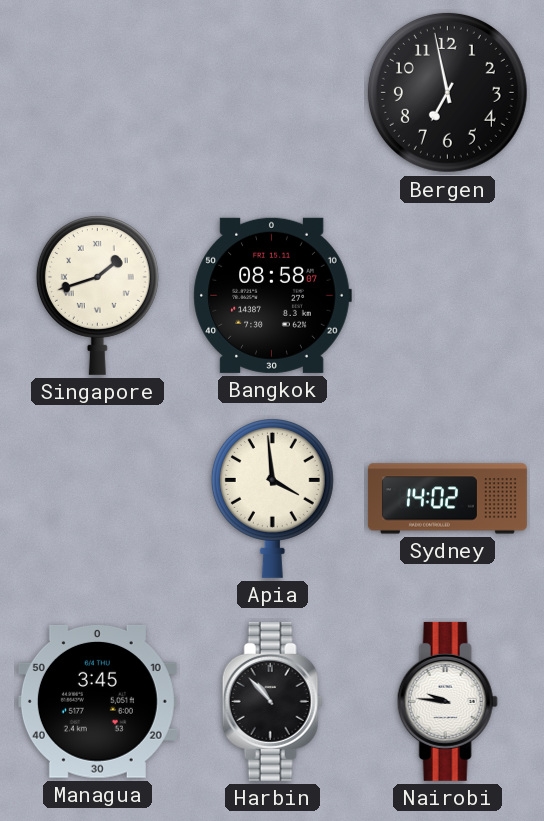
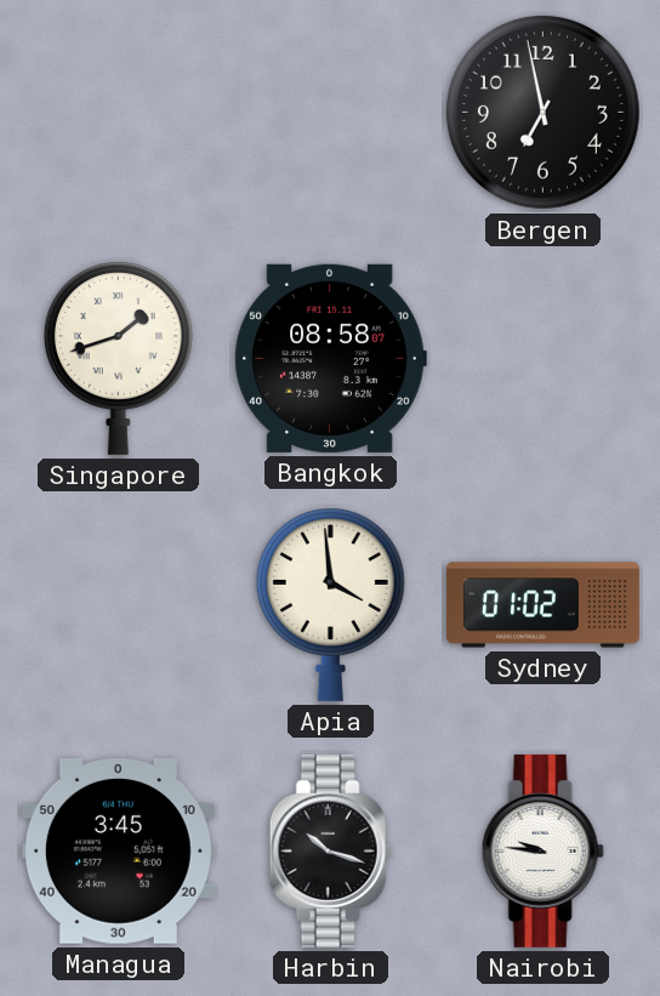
Sydney: 14:02 -> 01:02
Harbin: 10:53 -> 10:18
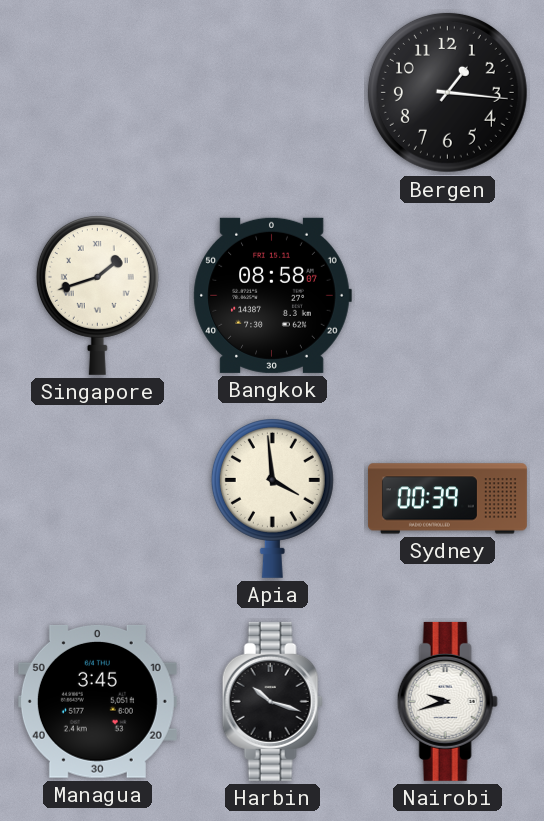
Bergen: 6:58 -> 1:16
Sydney: 01:02 -> 00:39
Nairobi: 9:46 -> 9:42
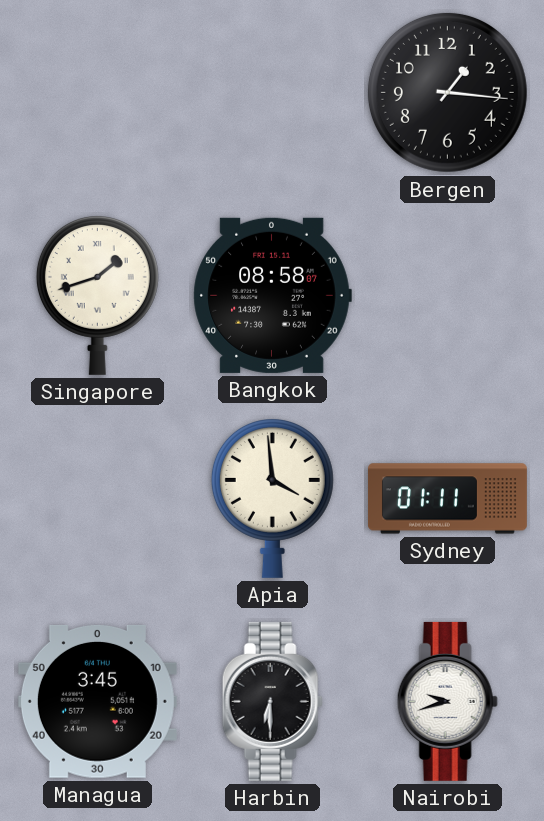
Sydney: 00:39 -> 01:11
Harbin: 10:18 -> 6:30
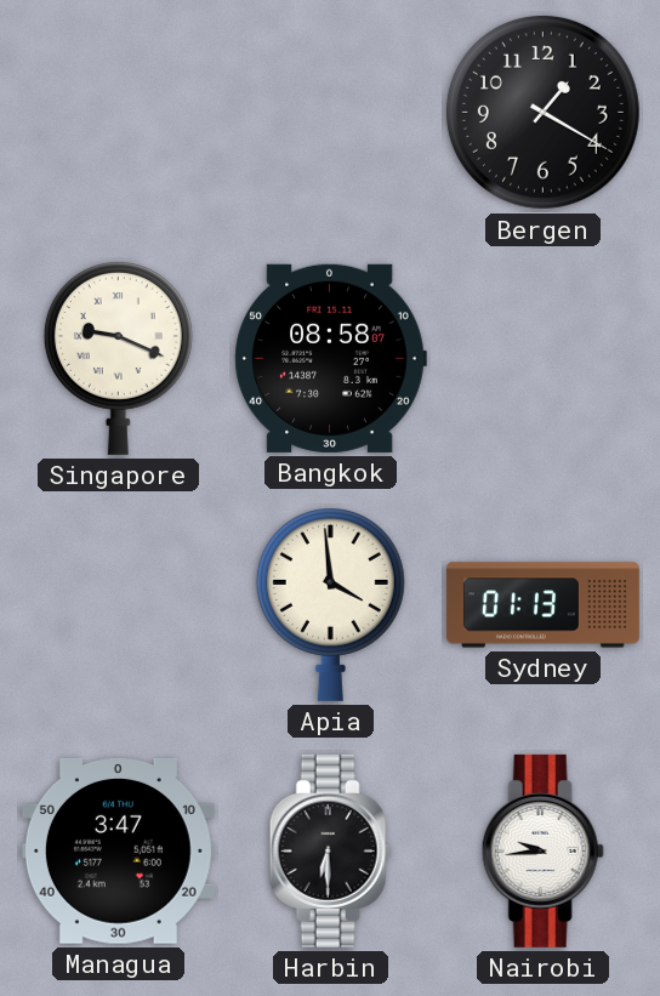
Bergen: 1:16 -> 1:20
Singapore: 1:42 -> 9:19
Sydney: 01:11 -> 01:13
Managua: 3:45 -> 3:47
Nairobi: 9:42 -> 9:44
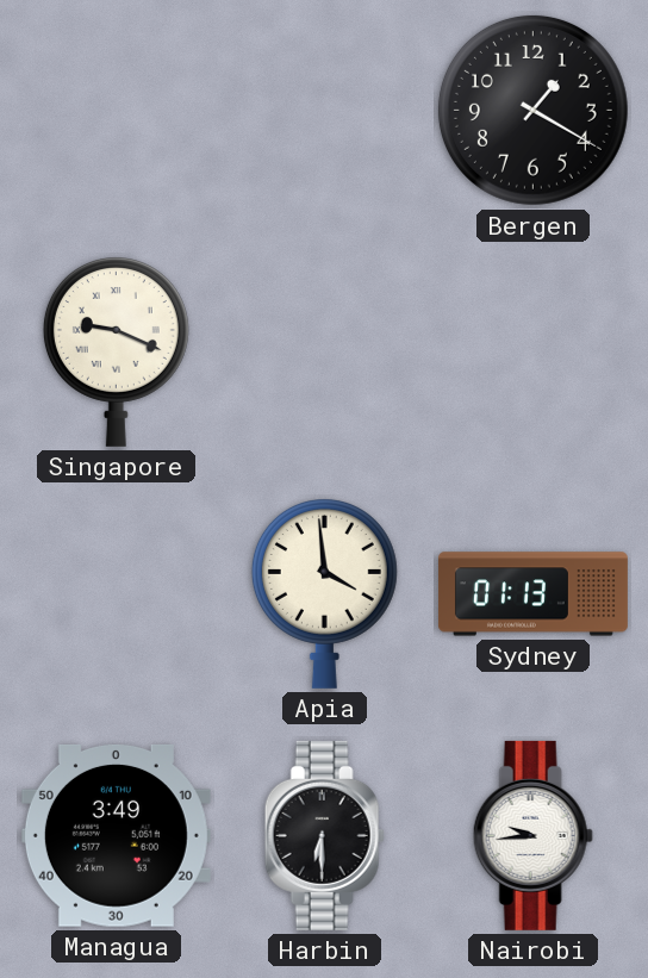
Bangkok: 08:58 -> none
Managua: 3:47 -> 3:49
